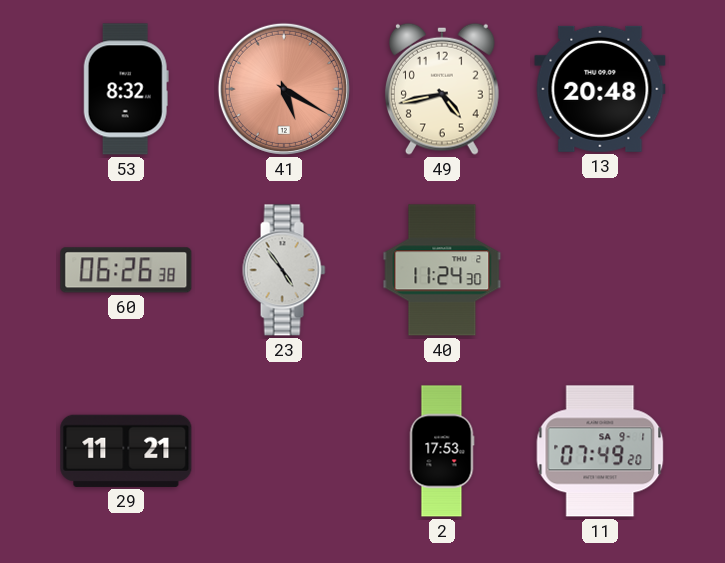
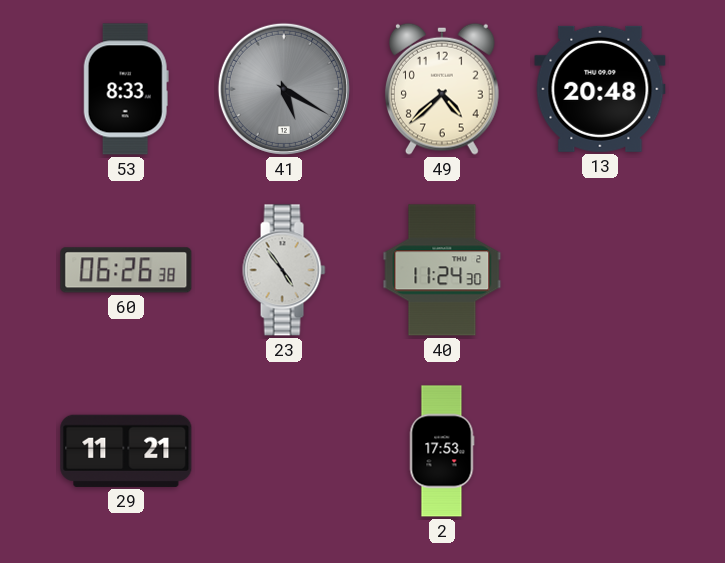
53: 8:32 -> 8:33
41 dial: salmon -> grey
49: 4:43 -> 4:38
11: 07:49 -> none
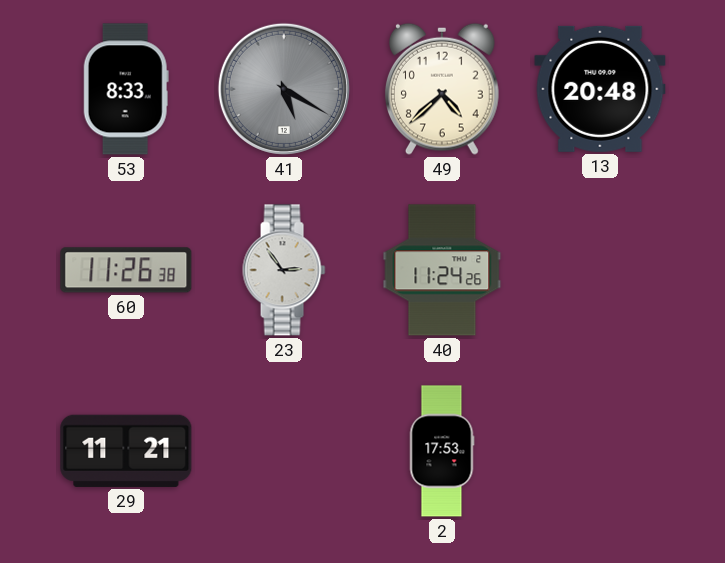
60: 06:26 -> 11:26
23: 4:54 -> 2:54
40: 11:24:30 -> 11:24:26
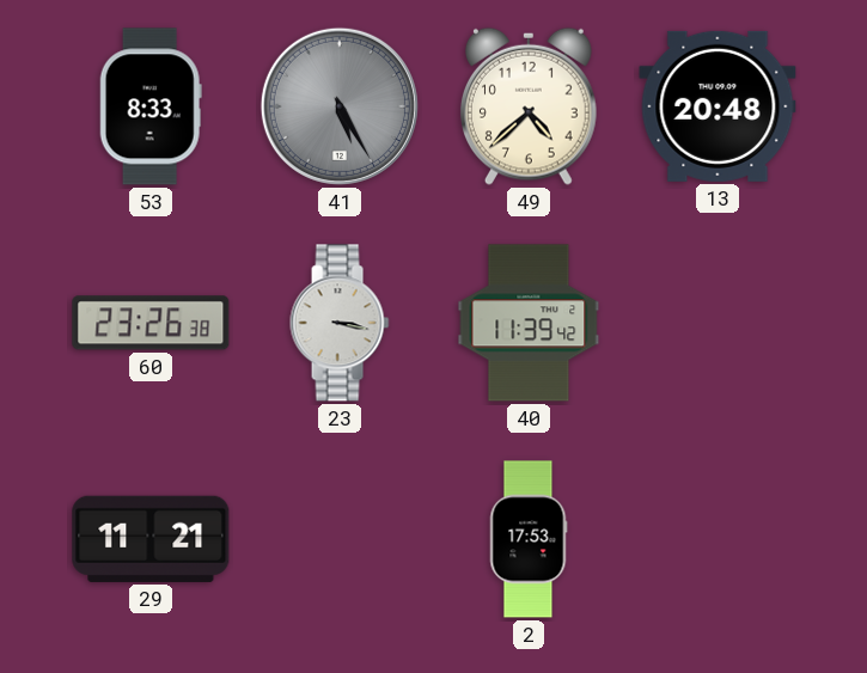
41: 5:20 -> 5:25
60: 11:26 -> 23:26
23: 2:54 -> 3:17
40: 11:24 -> 11:39
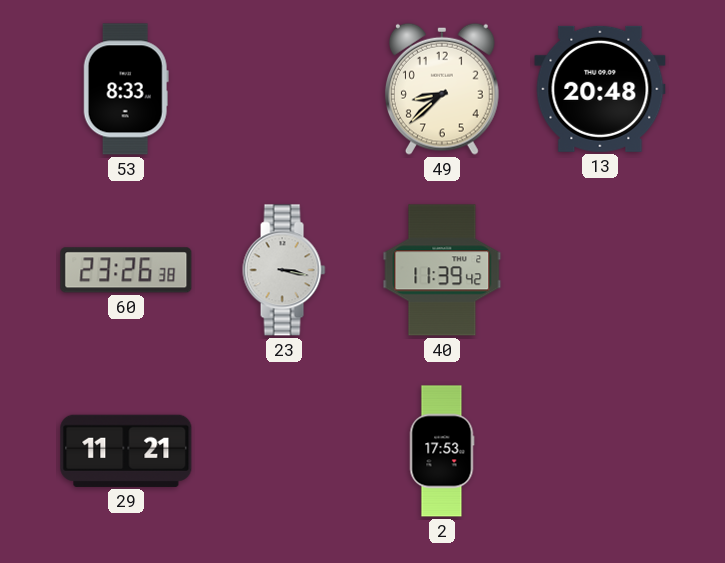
41: 5:25 -> none
49: 4:38 -> 8:38
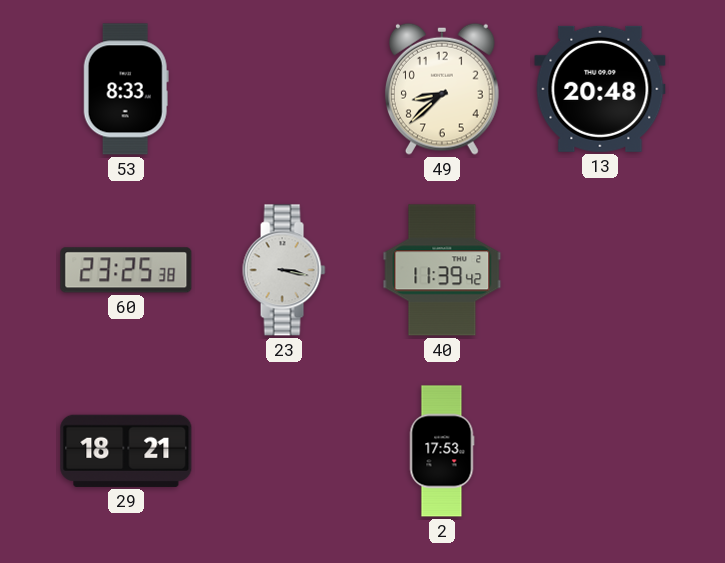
60: 23:26 -> 23:25
29: 11:21 -> 18:21
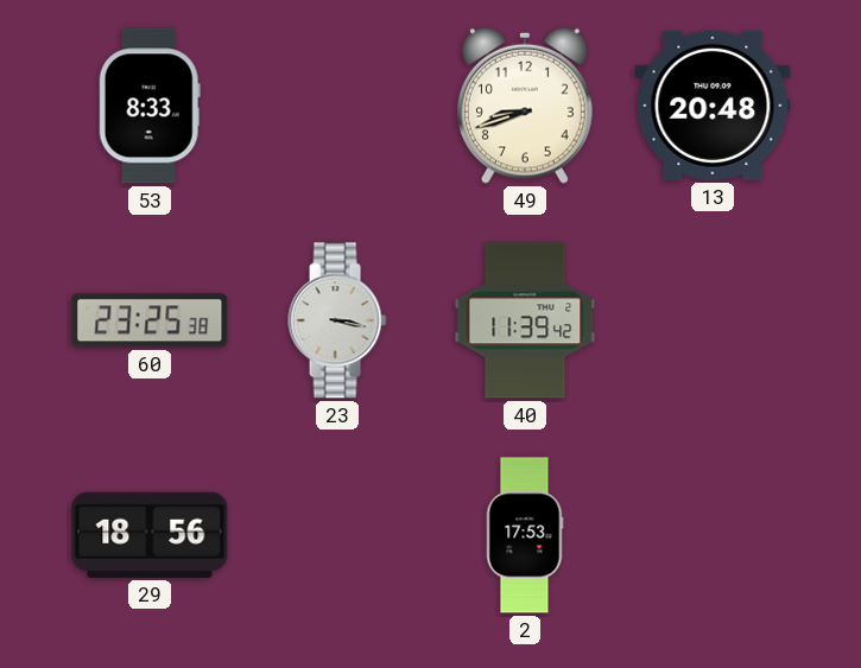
49: 8:38 -> 8:42
29: 18:21 -> 18:56
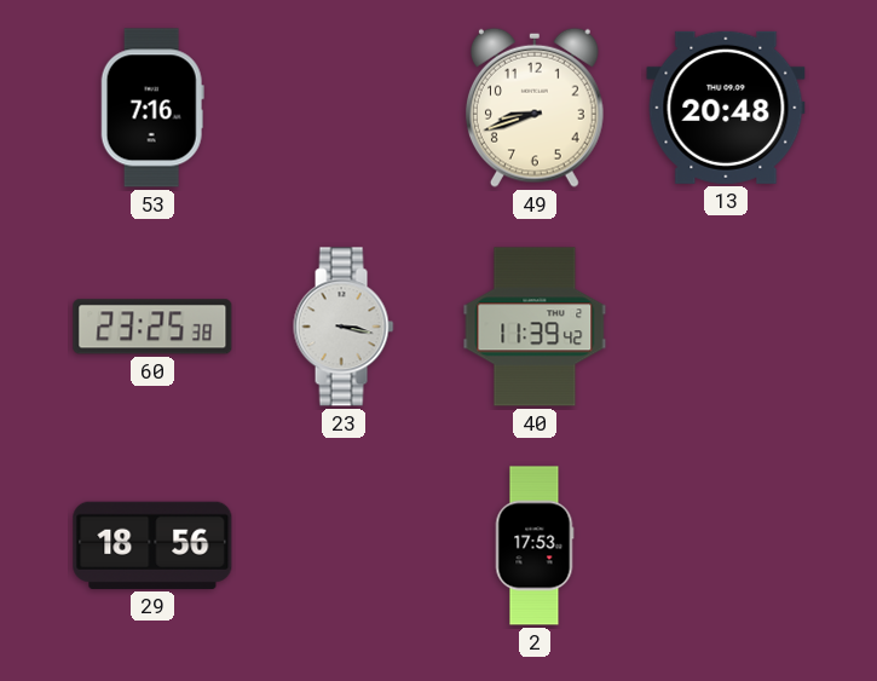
53: 8:33 -> 7:16
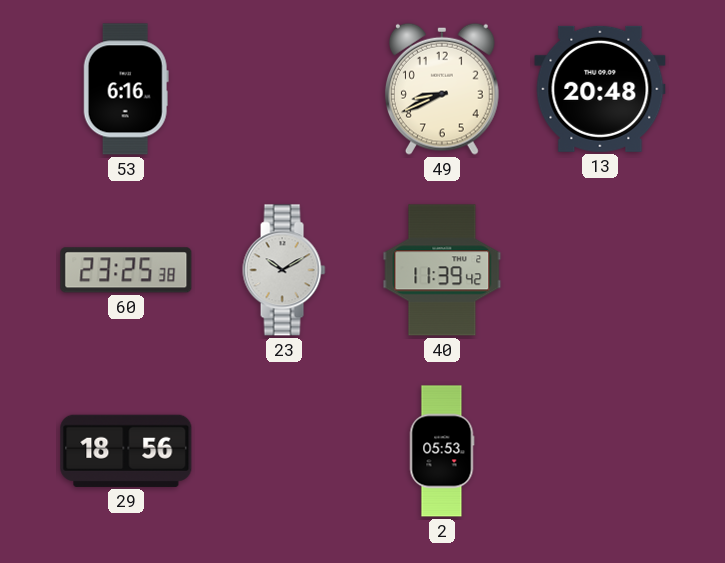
53: 7:16 -> 6:16
49: 8:42 -> 8:41
23: 3:17 -> 10:10
2: 17:53 -> 05:53
